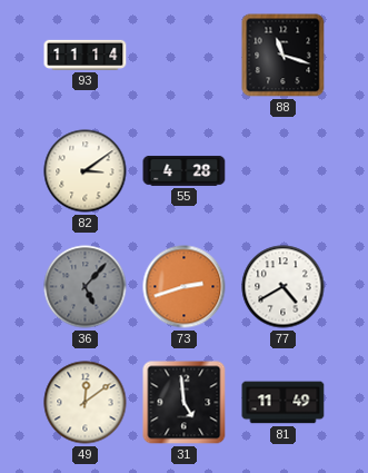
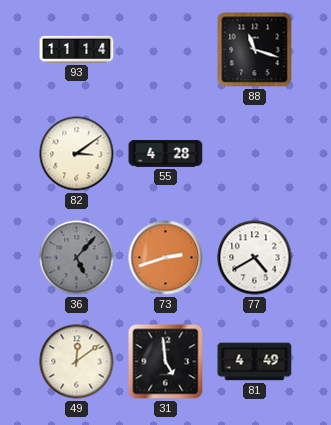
81: 11:49 -> 4:49
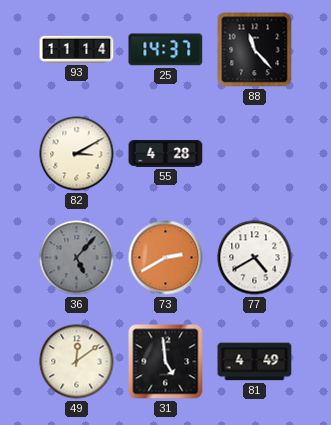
25: none -> 14:37
88: 11:18 -> 11:23
82: 3:09 -> 3:10
73: 2:42 -> 2:40
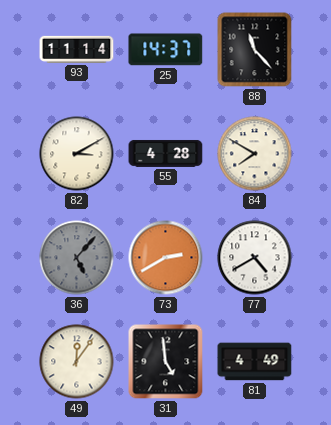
84: none -> 7:50
49: 12:09 -> 12:06
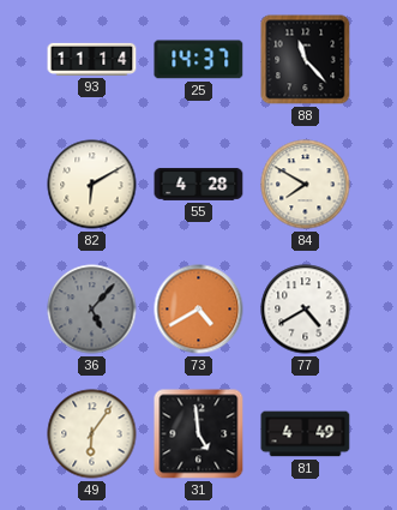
82: 3:10 -> 6:10
73: 2:40 -> 4:40
49: 12:06 -> 6:06
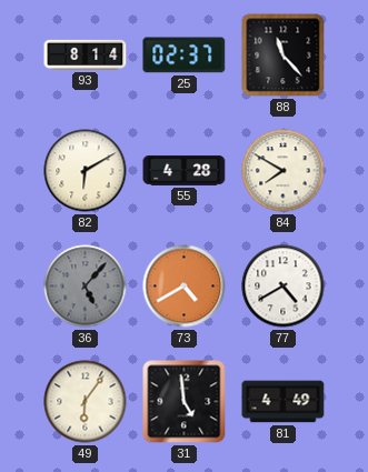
93: 11:14 -> 8:14
25: 14:37 -> 02:37
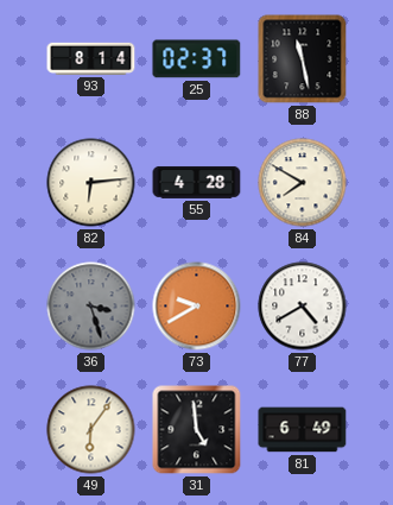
88: 11:23 -> 11:28
82: 6:10 -> 6:14
36: 5:07 -> 3:27
73: 4:40 -> 9:40
81: 4:49 -> 6:49
